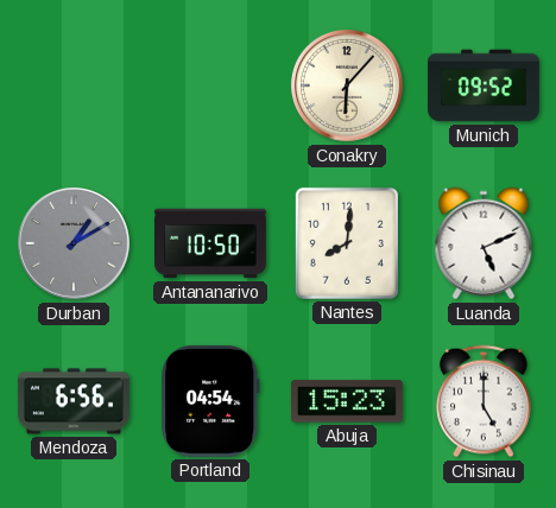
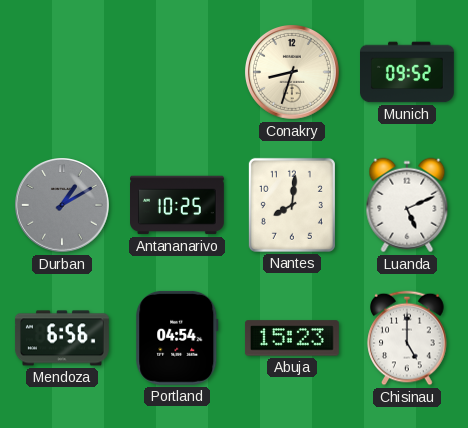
Conakry: 6:07 -> 8:33
Antananarivo: 10:50 -> 10:25
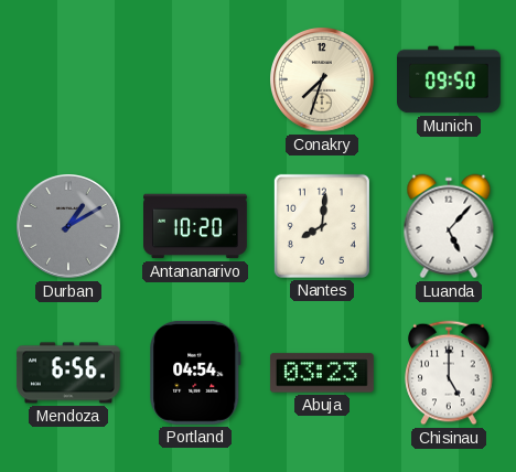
Conakry: 8:33 -> 7:33
Munich: 09:52 -> 09:50
Antananarivo: 10:25 -> 10:20
Luanda: 5:11 -> 5:07
Abuja: 15:23 -> 03:23
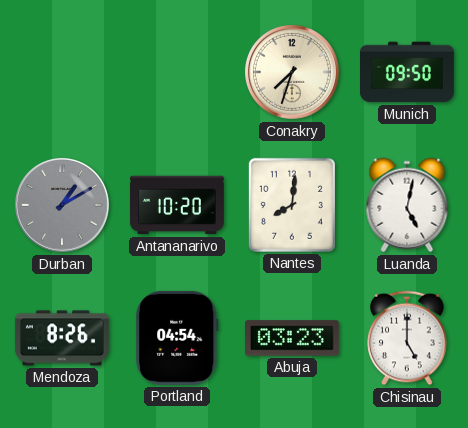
Luanda: 5:07 -> 5:02
Mendoza: 6:56 -> 8:26
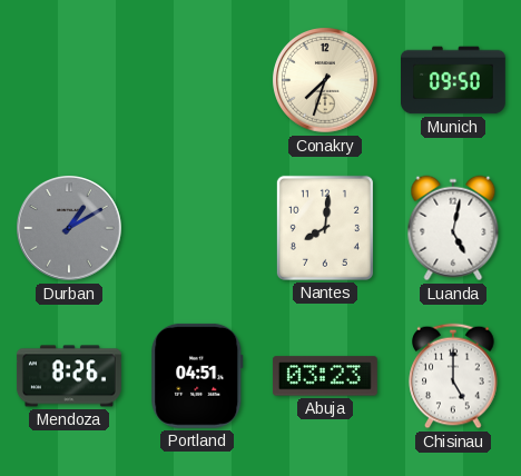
Antananarivo: 10:20 -> none
Portland: 04:54 -> 04:51
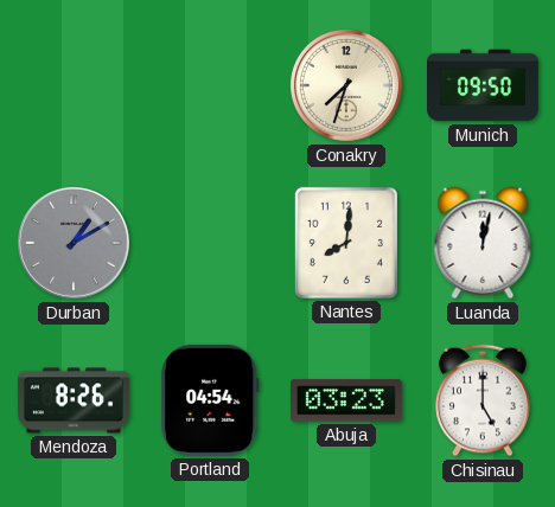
Luanda: 5:02 -> 12:02
Portland: 04:51 -> 04:54
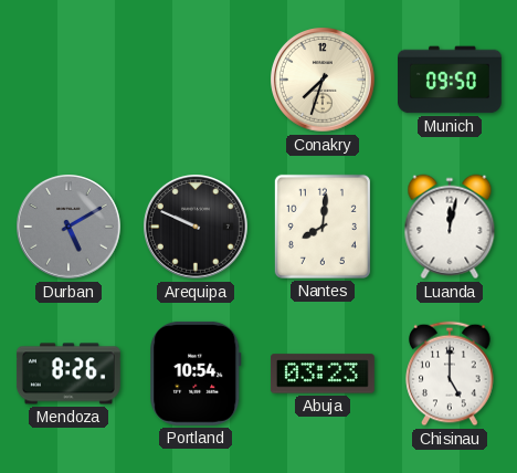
Durban: 1:10 -> 5:10
Arequipa: none -> 9:49
Portland: 04:54 -> 10:54
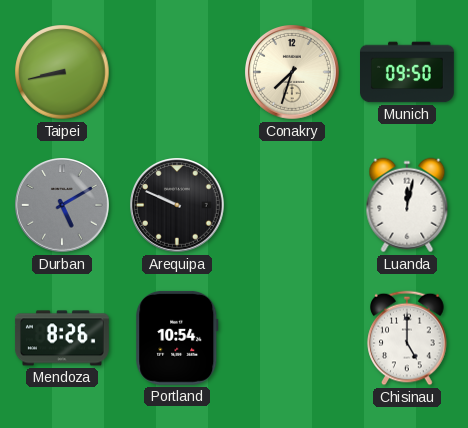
Taipei: none -> 8:43
Nantes: 8:01 -> none
Abuja: 03:23 -> none
